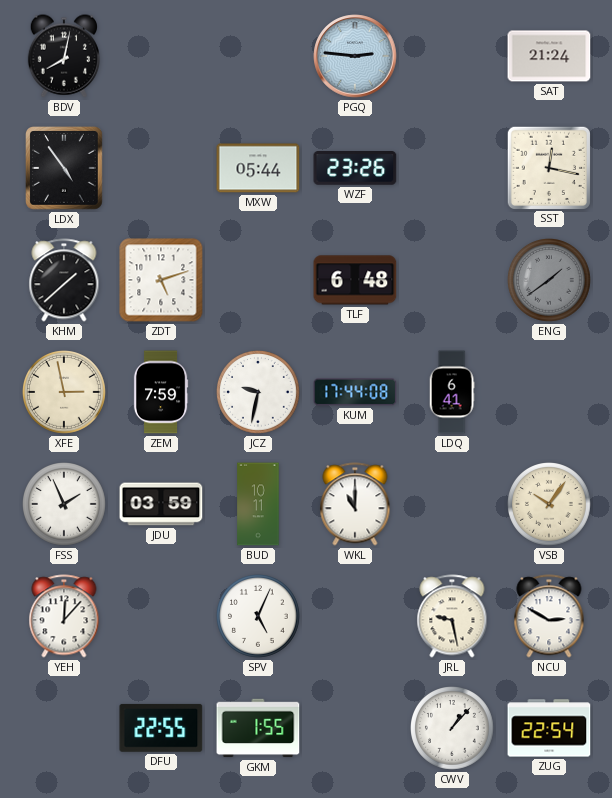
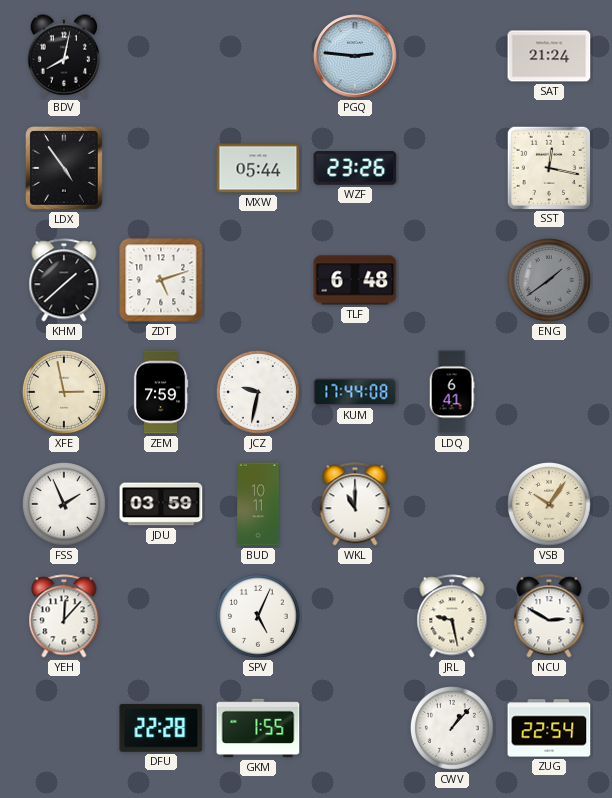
DFU: 22:55 -> 22:28
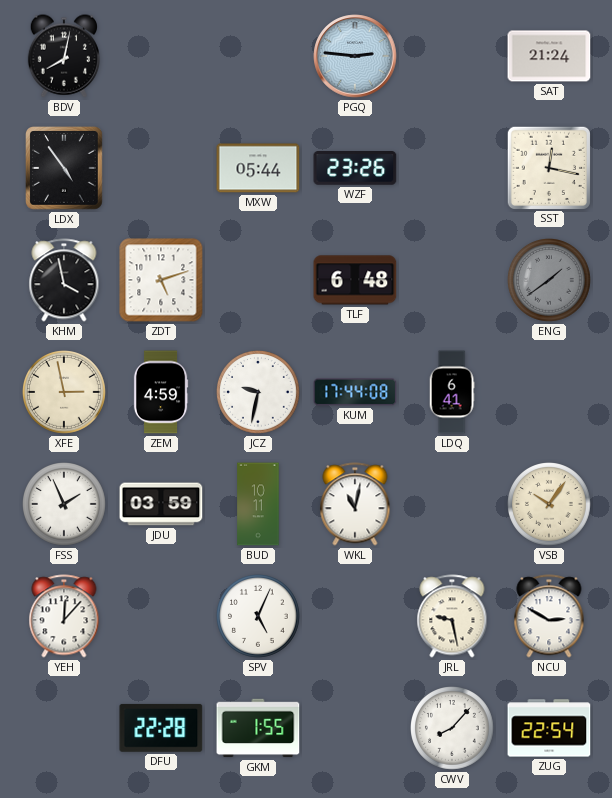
KHM: 1:38 -> 3:58
ZEM: 7:59 -> 4:59
WKL: 11:00 -> 11:02
CWV: 1:07 -> 8:07
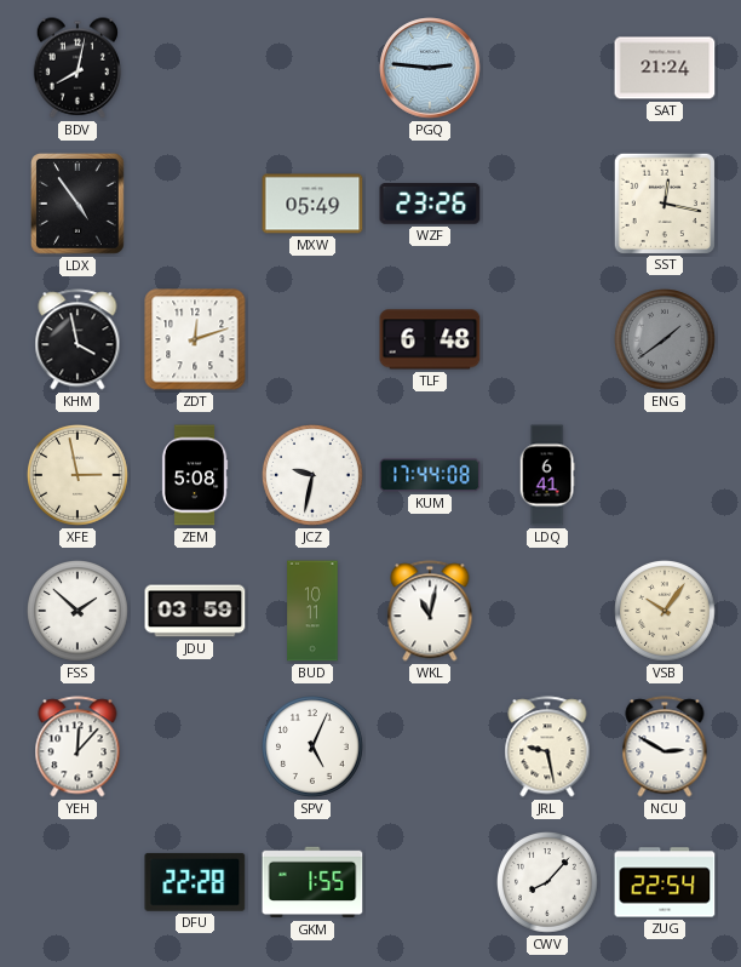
MXW: 05:44 -> 05:49
ZDT: 5:12 -> 12:12
ZEM: 4:59 -> 5:08
FSS: 1:56 -> 1:52
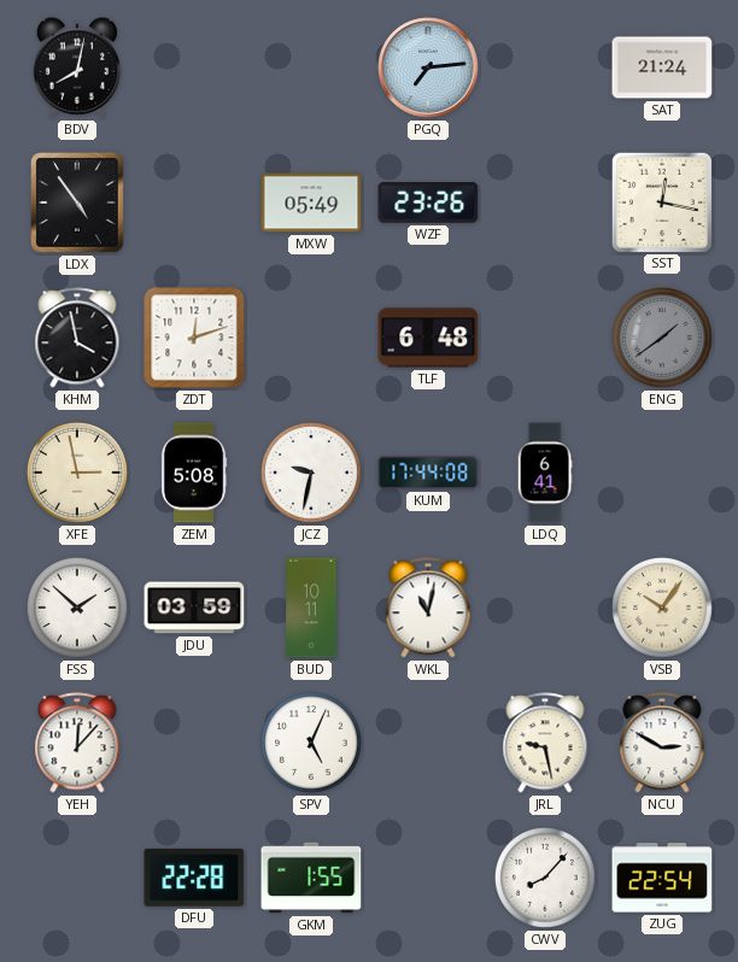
PGQ: 2:46 -> 7:14
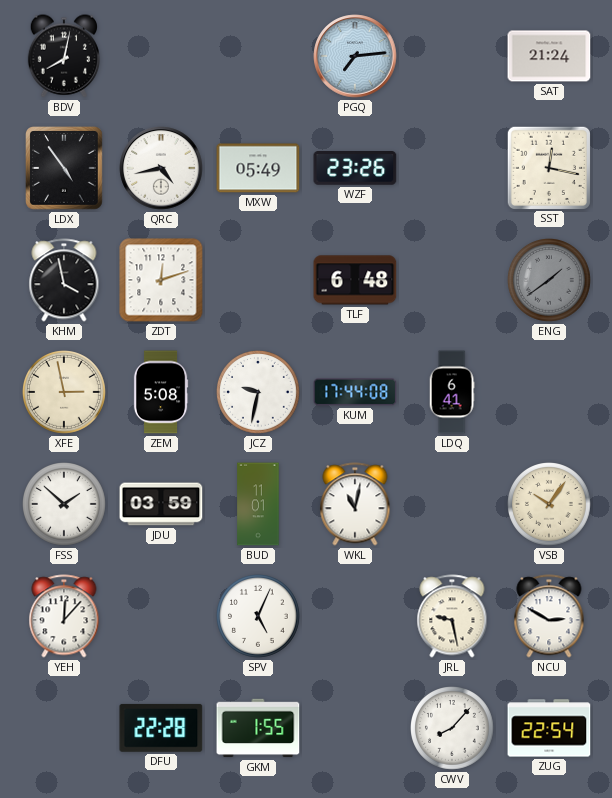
QRC: none -> 4:43
BUD: 10:11 -> 11:01
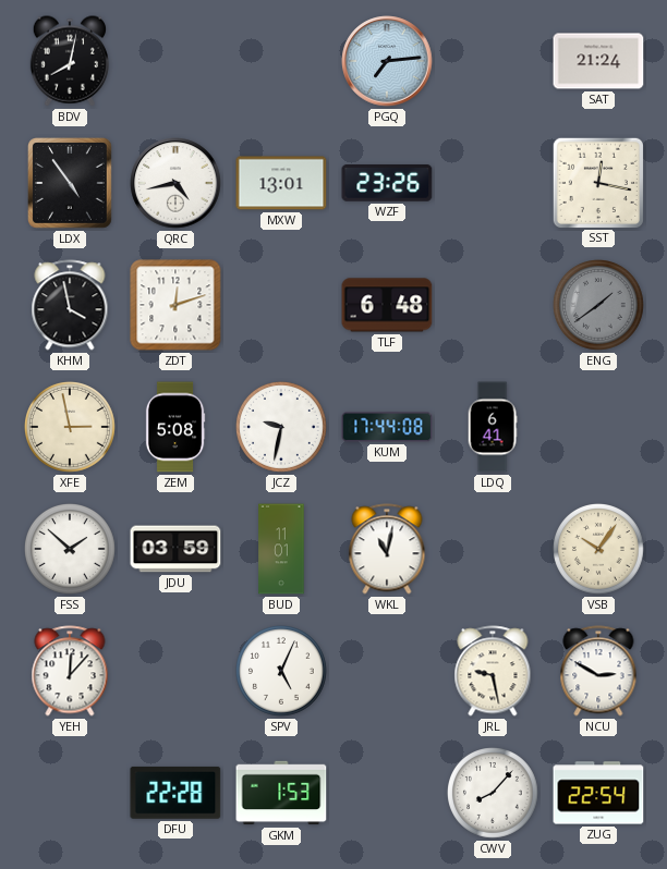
MXW: 05:49 -> 13:01
GKM: 1:55 -> 1:53
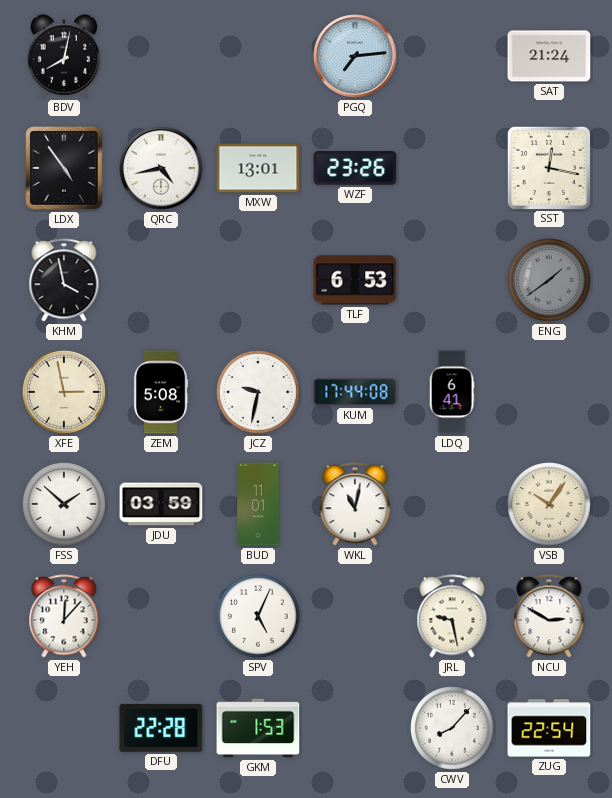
ZDT: 12:12 -> none
TLF: 6:48 -> 6:53
